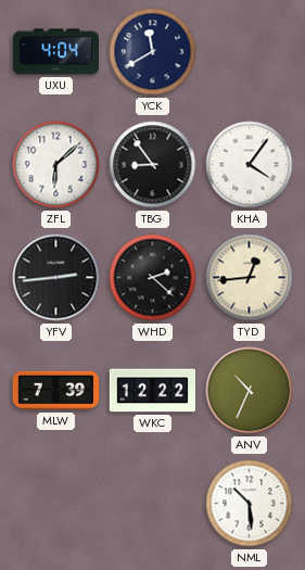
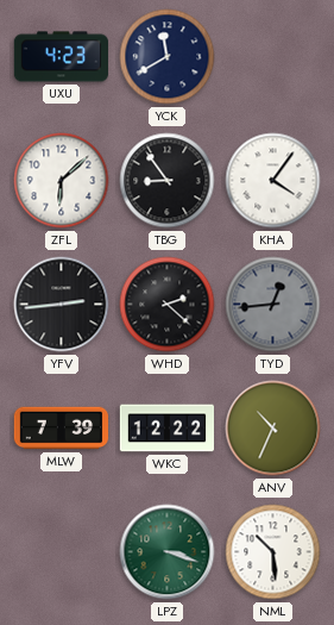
UXU: 4:04 -> 4:23
TYD dial: cream -> grey
LPZ: none -> 3:18
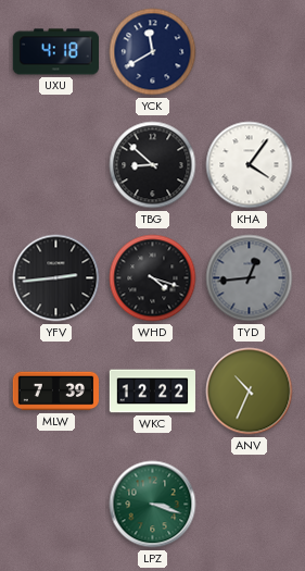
UXU: 4:23 -> 4:18
ZFL: 6:08 -> none
TBG: 8:54 -> 8:52
WHD: 2:22 -> 4:18
NML: 10:29 -> none
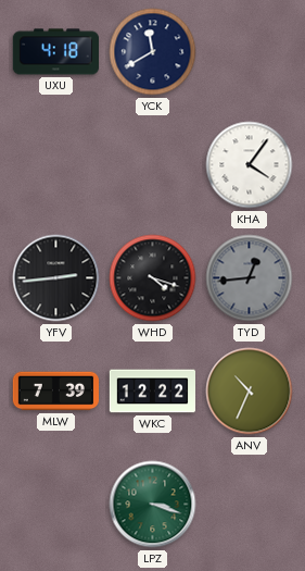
TBG: 8:52 -> none
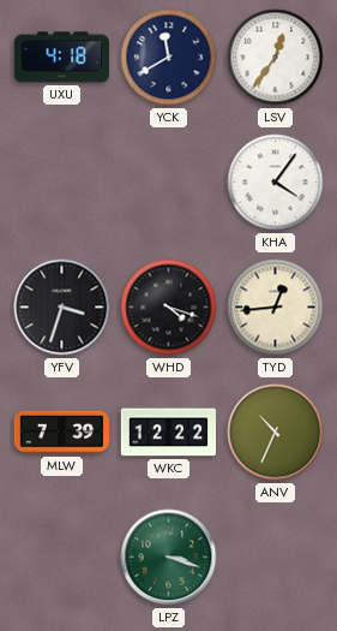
LSV: none -> 12:36
YFV: 2:44 -> 3:33
TYD dial: grey -> cream
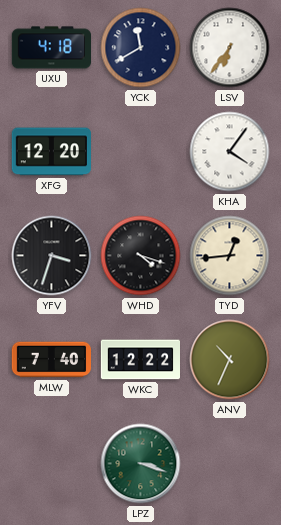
LSV: 12:36 -> 6:36
XFG: none -> 12:20
MLW: 7:39 -> 7:40
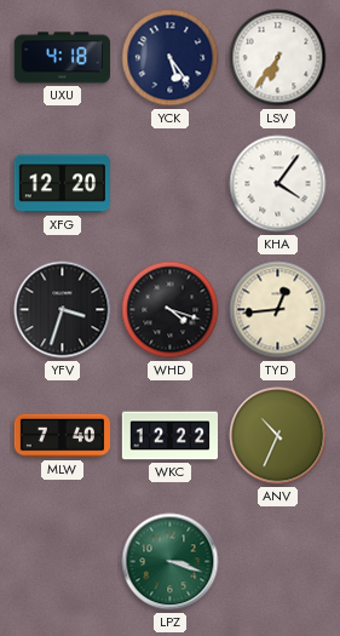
YCK: 11:40 -> 5:24
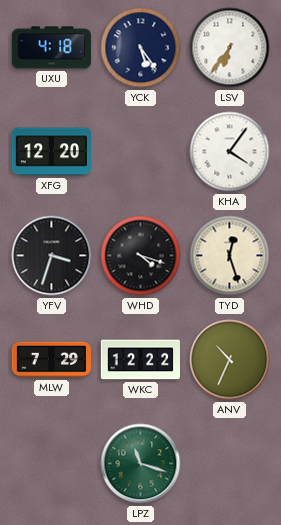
TYD: 12:44 -> 12:27
MLW: 7:40 -> 7:29
LPZ: 3:18 -> 11:18
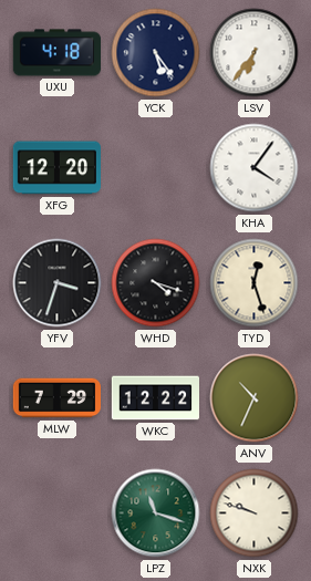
NXK: none -> 9:48
